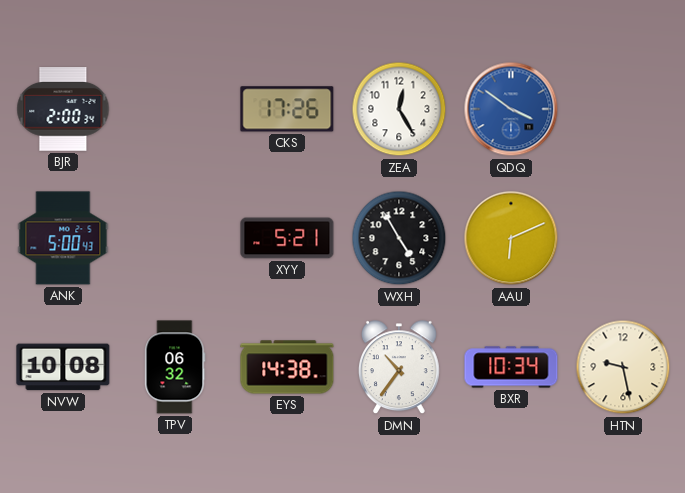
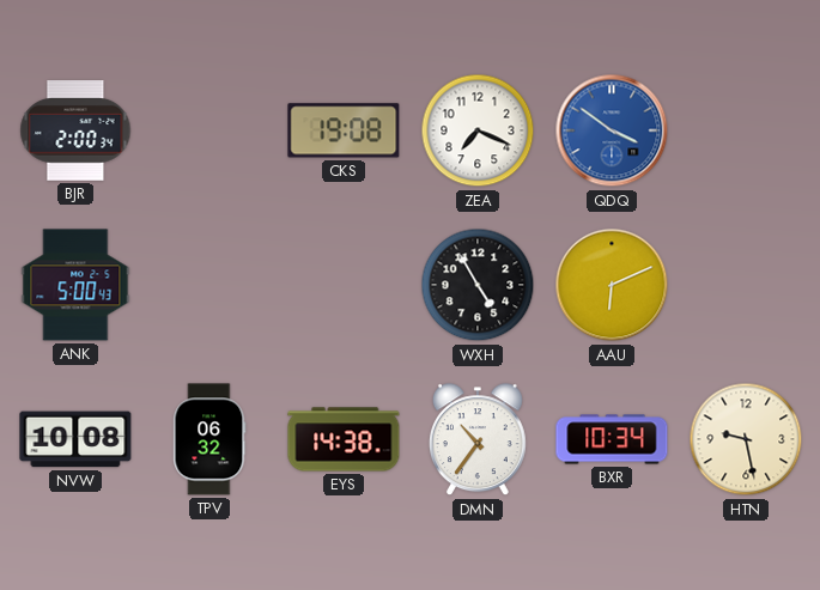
CKS: 17:26 -> 19:08
ZEA: 12:25 -> 7:19
XYY: 5:21 -> none
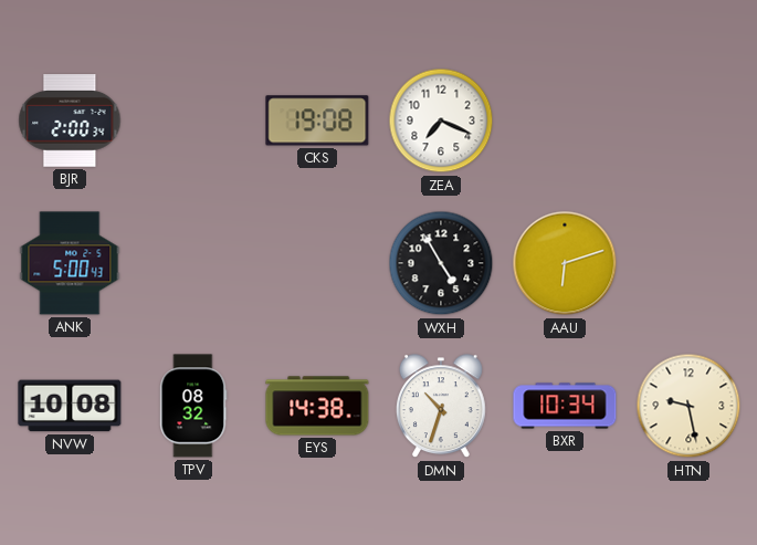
QDQ: 3:51 -> none
AAU: 6:11 -> 6:12
TPV: 06:32 -> 08:32
DMN: 10:36 -> 10:33
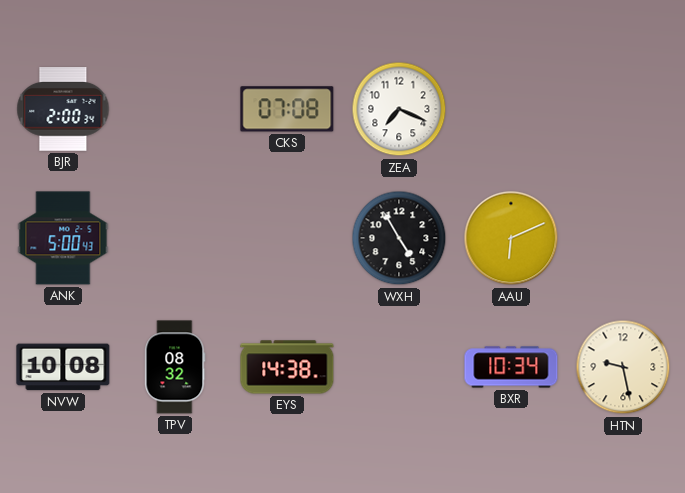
CKS: 19:08 -> 07:08
AAU: 6:12 -> 6:11
DMN: 10:33 -> none
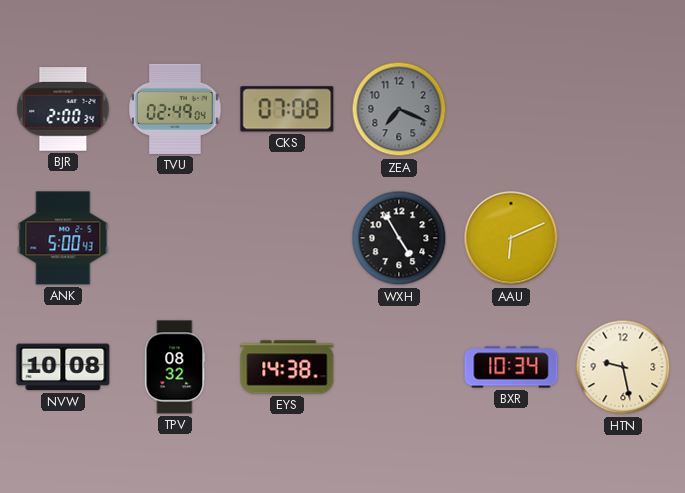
TVU: none -> 02:49
ZEA dial: white -> grey
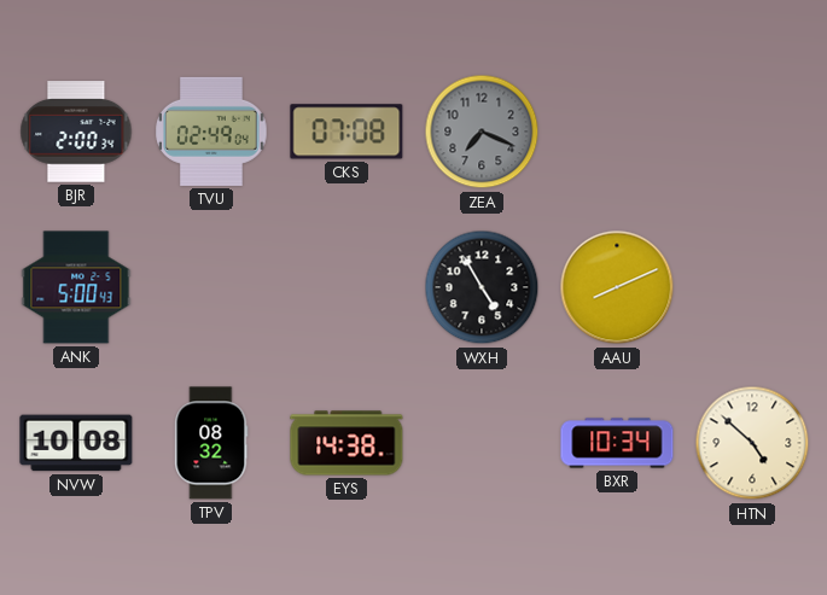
AAU: 6:11 -> 8:11
HTN: 9:28 -> 4:52
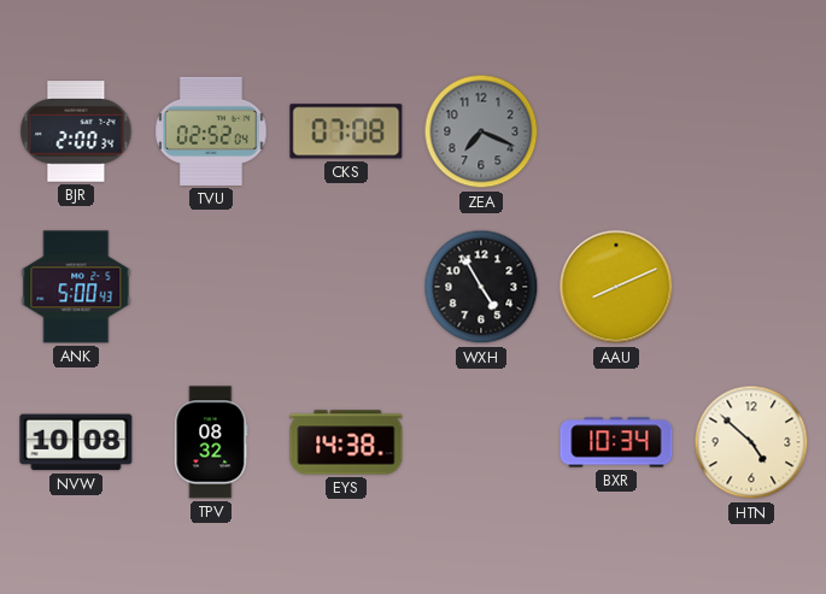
TVU: 02:49 -> 02:52
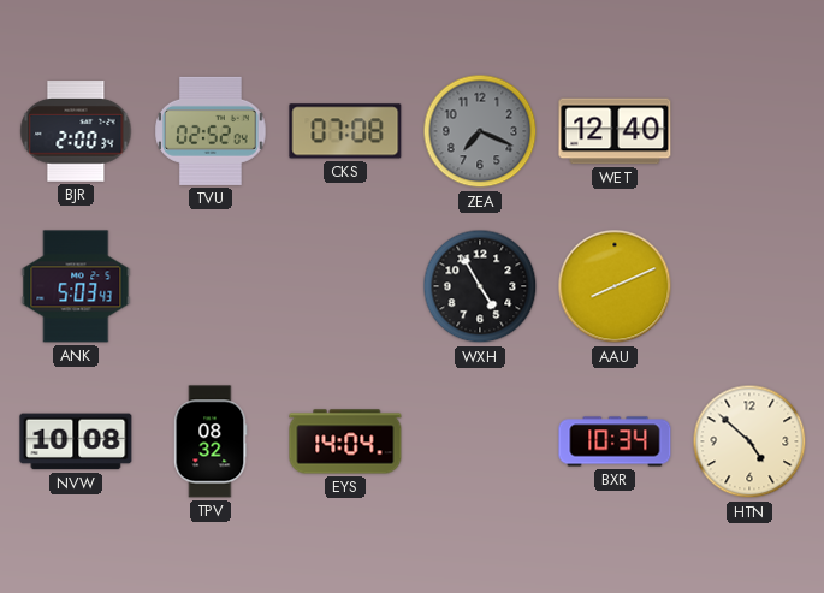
WET: none -> 12:40
ANK: 5:00 -> 5:03
EYS: 14:38 -> 14:04
